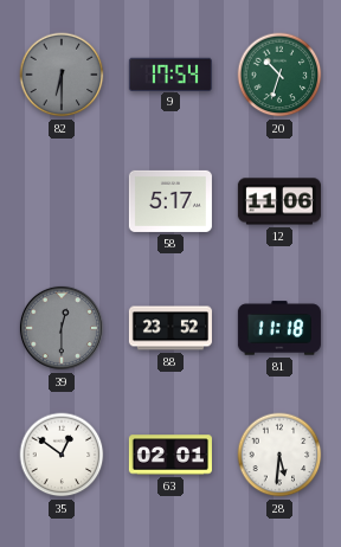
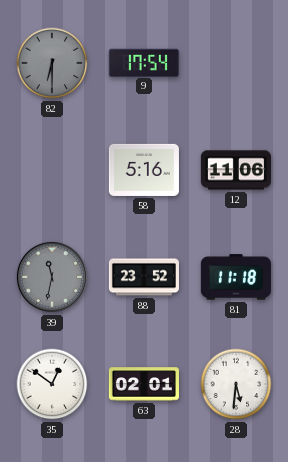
20: 10:33 -> none
58: 5:17 -> 5:16
39: 12:30 -> 11:32
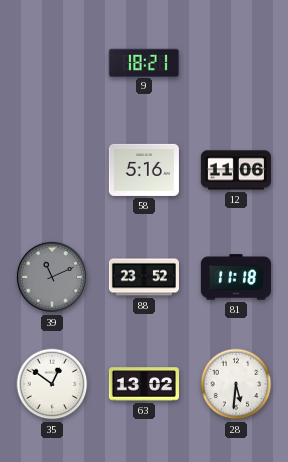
82: 6:30 -> none
9: 17:54 -> 18:21
39: 11:32 -> 11:11
63: 02:01 -> 13:02
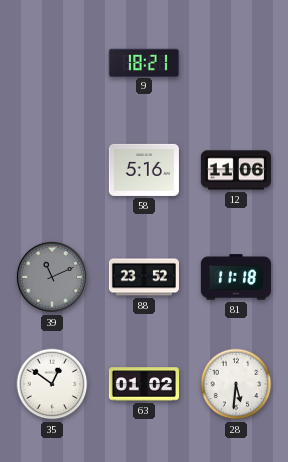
63: 13:02 -> 01:02
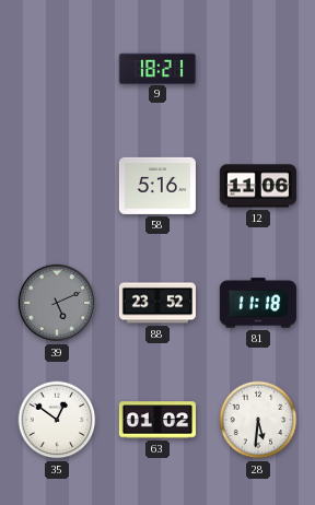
39: 11:11 -> 5:11
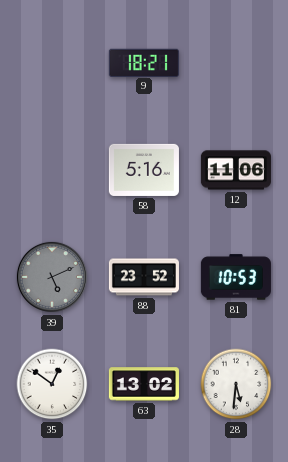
81: 11:18 -> 10:53
63: 01:02 -> 13:02
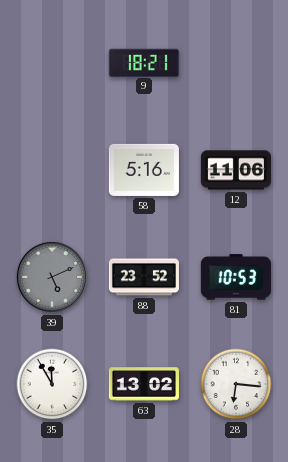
35: 12:51 -> 11:55
28: 5:31 -> 6:16
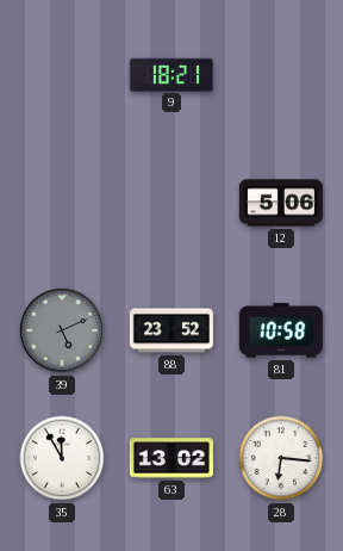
58: 5:16 -> none
12: 11:06 -> 5:06
81: 10:53 -> 10:58
